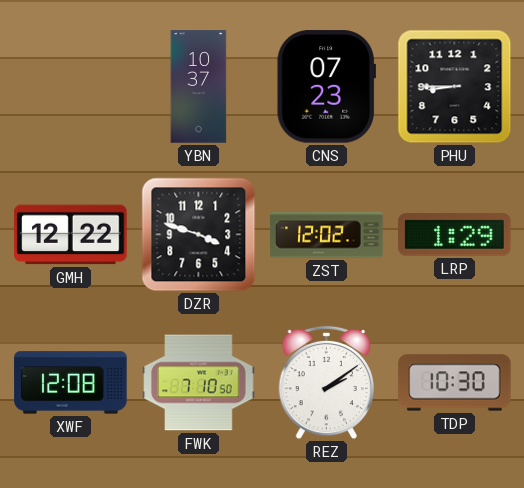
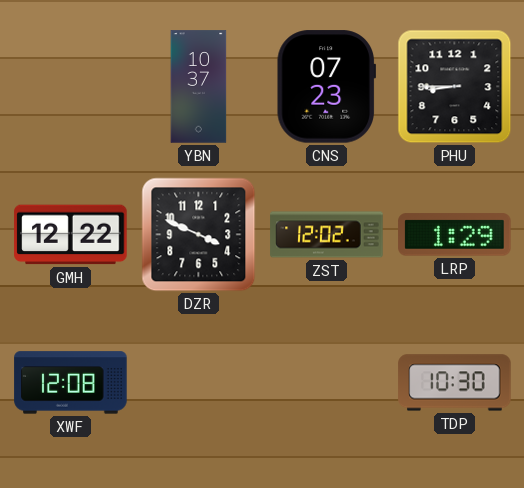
DZR: 3:48 -> 3:49
FWK: 7:10 -> none
REZ: 2:09 -> none
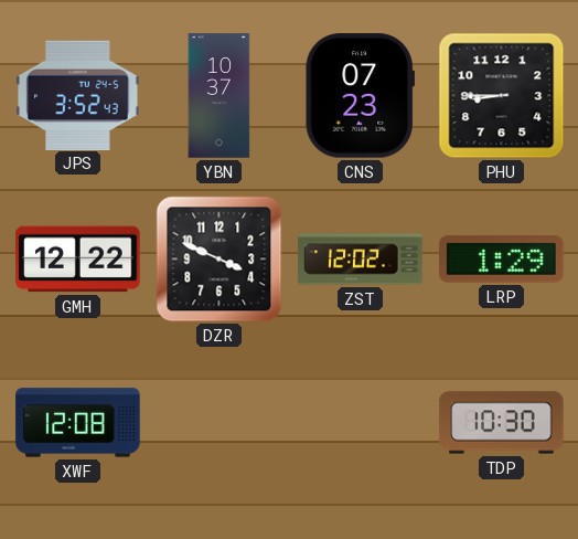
JPS: none -> 3:52
